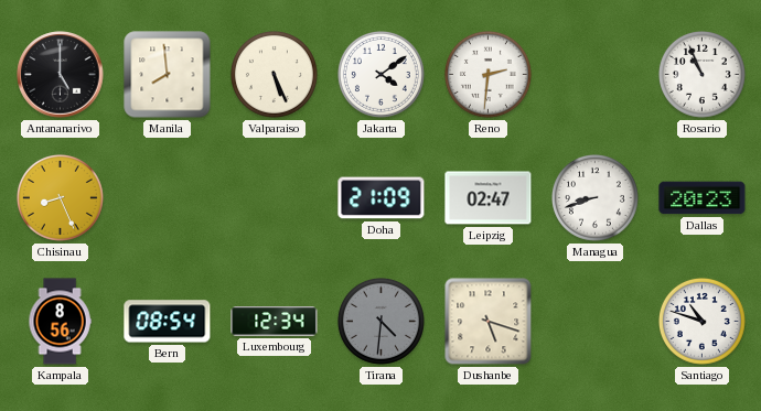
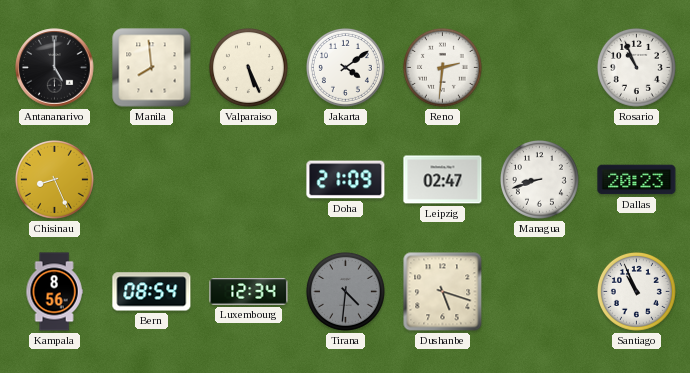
Santiago: 10:48 -> 10:56
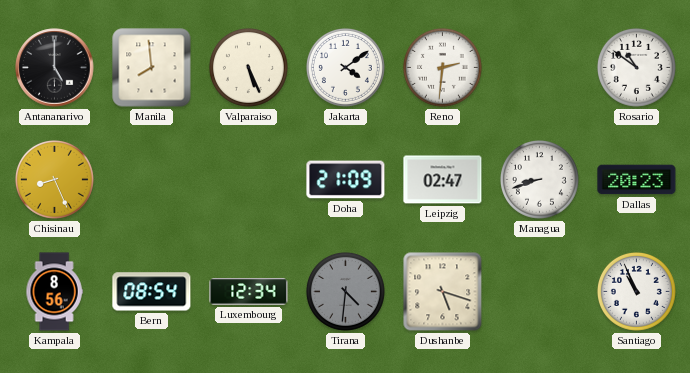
Rosario: 10:56 -> 10:51
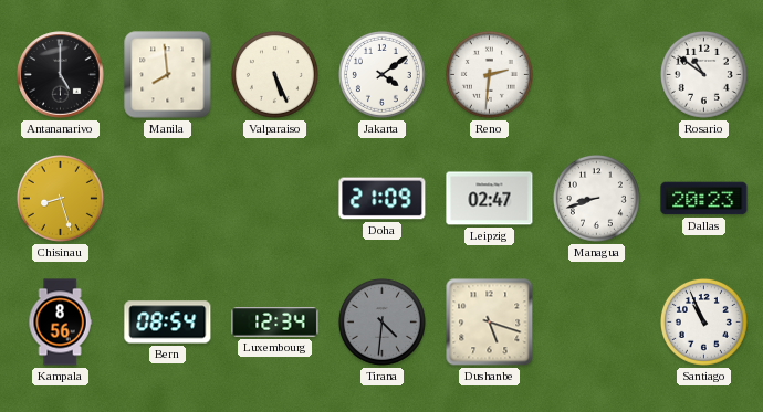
Chisinau: 8:26 -> 8:27
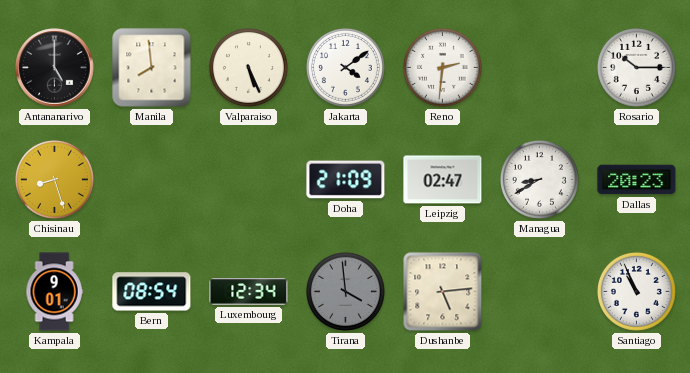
Rosario: 10:51 -> 10:15
Managua: 8:42 -> 8:40
Kampala: 8:56 -> 9:01
Tirana: 4:31 -> 3:59
Dushanbe: 5:18 -> 5:14
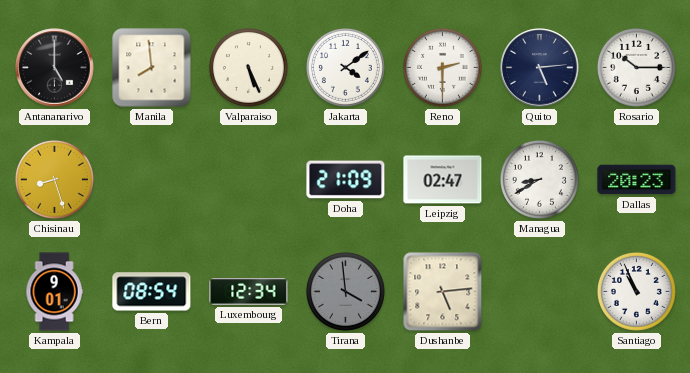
Reno: 2:31 -> 2:30
Quito: none -> 5:14
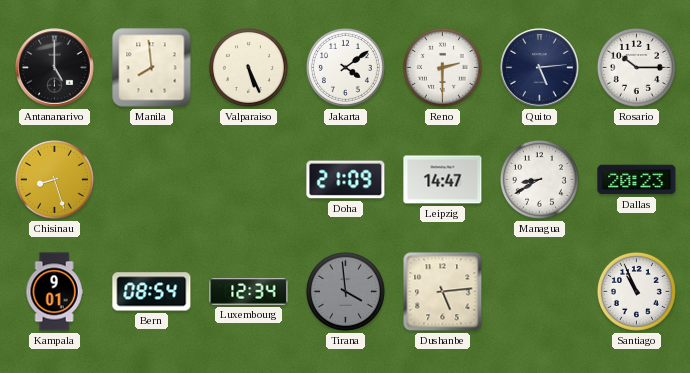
Leipzig: 02:47 -> 14:47
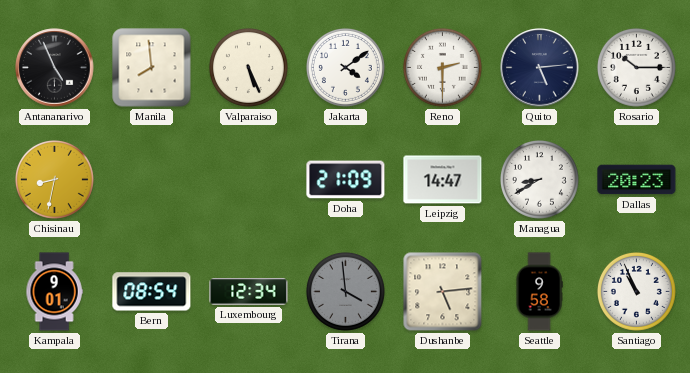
Antananarivo: 5:00 -> 4:56
Chisinau: 8:27 -> 8:32
Seattle: none -> 9:58
